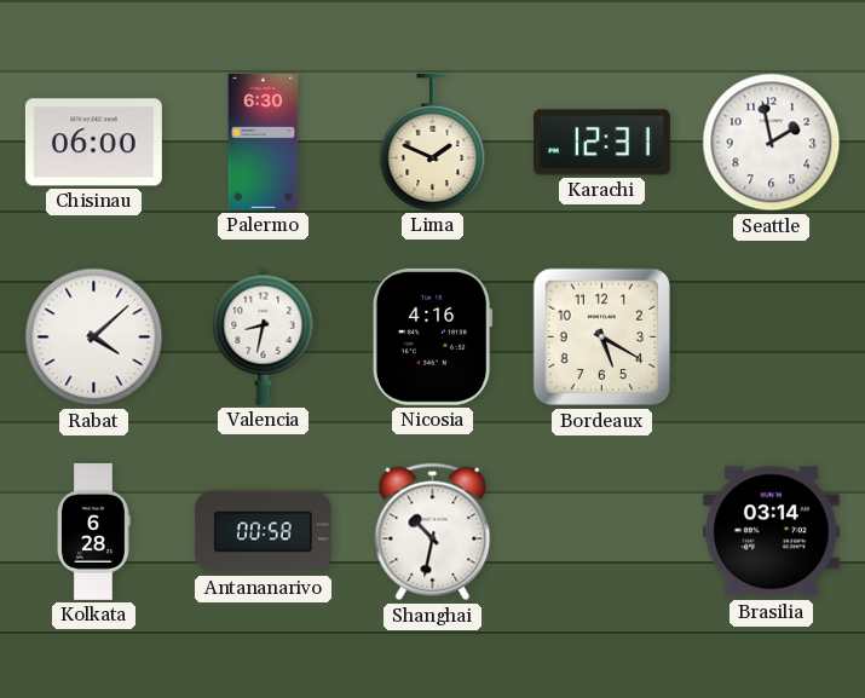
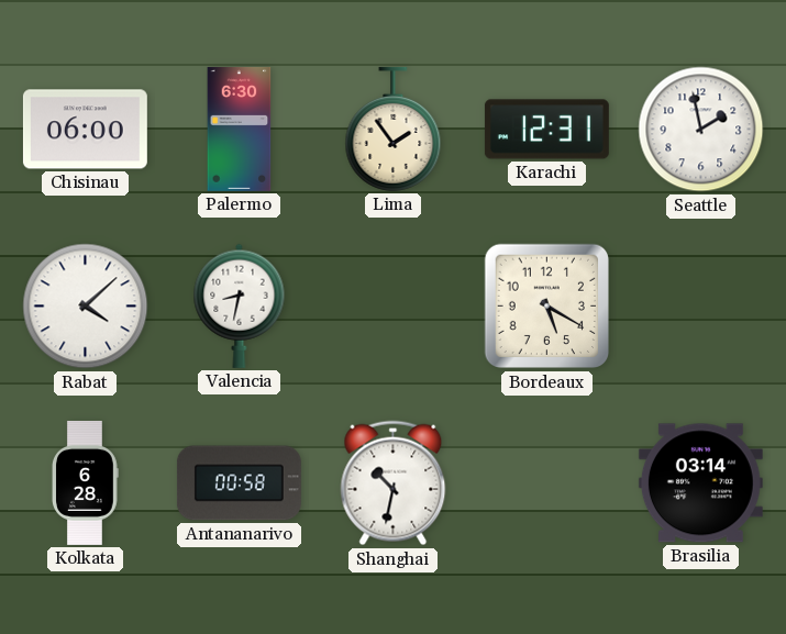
Lima: 1:49 -> 1:54
Nicosia: 4:16 -> none
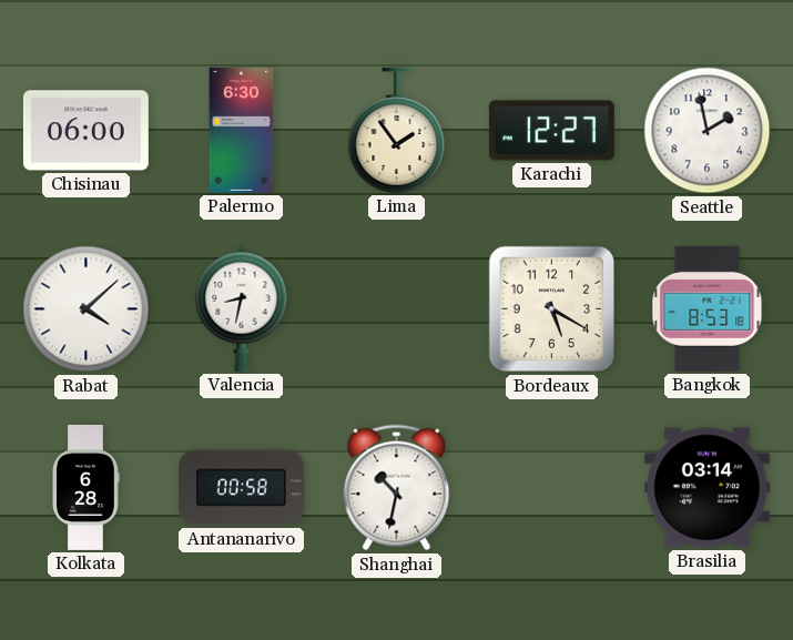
Karachi: 12:31 -> 12:27
Bangkok: none -> 8:53
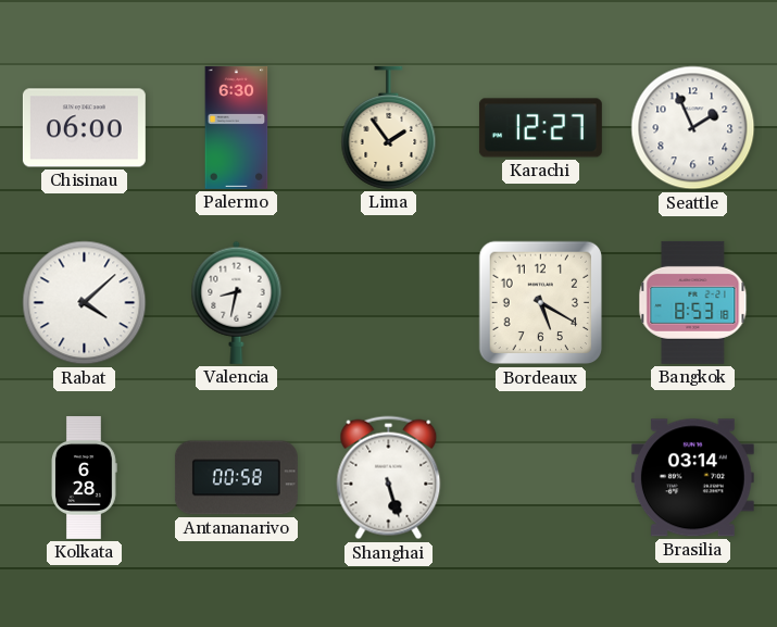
Seattle: 1:58 -> 1:56
Shanghai: 10:32 -> 5:27
